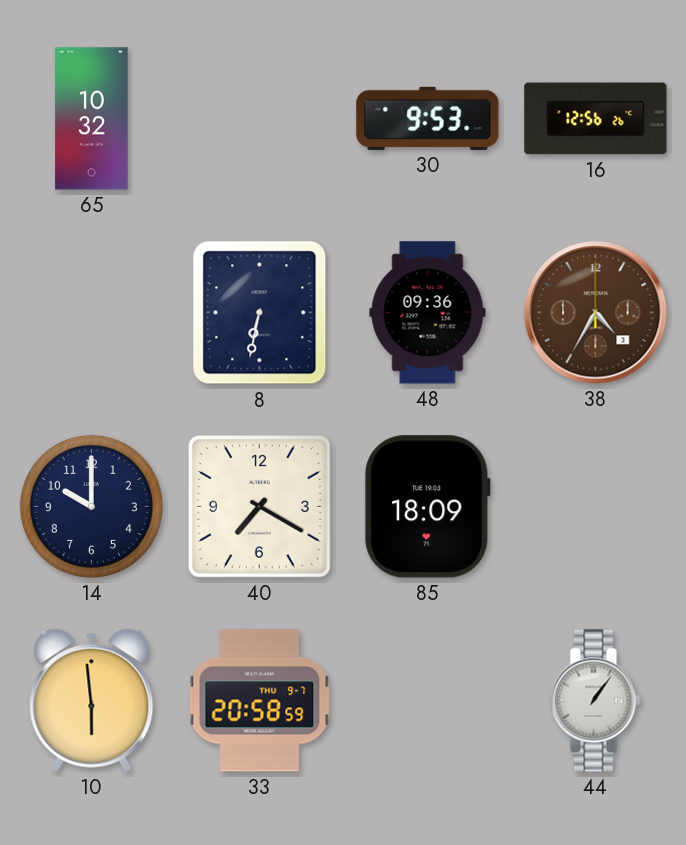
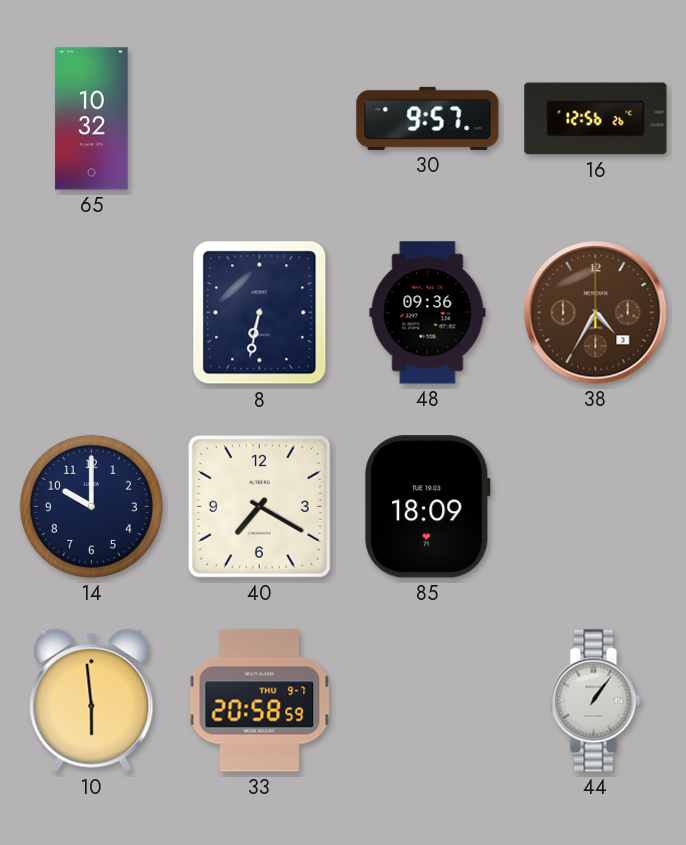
30: 9:53 -> 9:57
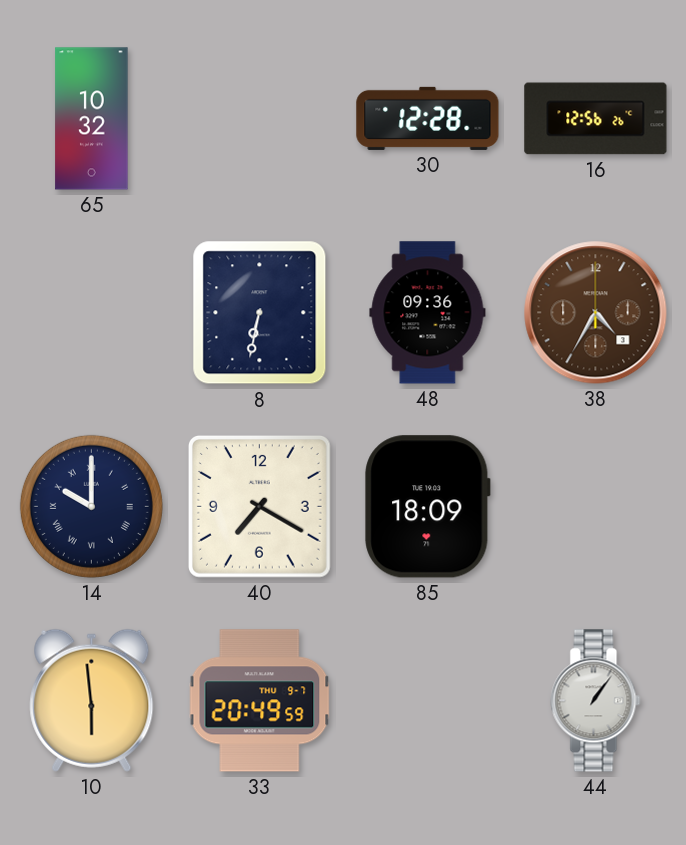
30: 9:57 -> 12:28
14 numerals: Arabic -> Roman
33: 20:58 -> 20:49
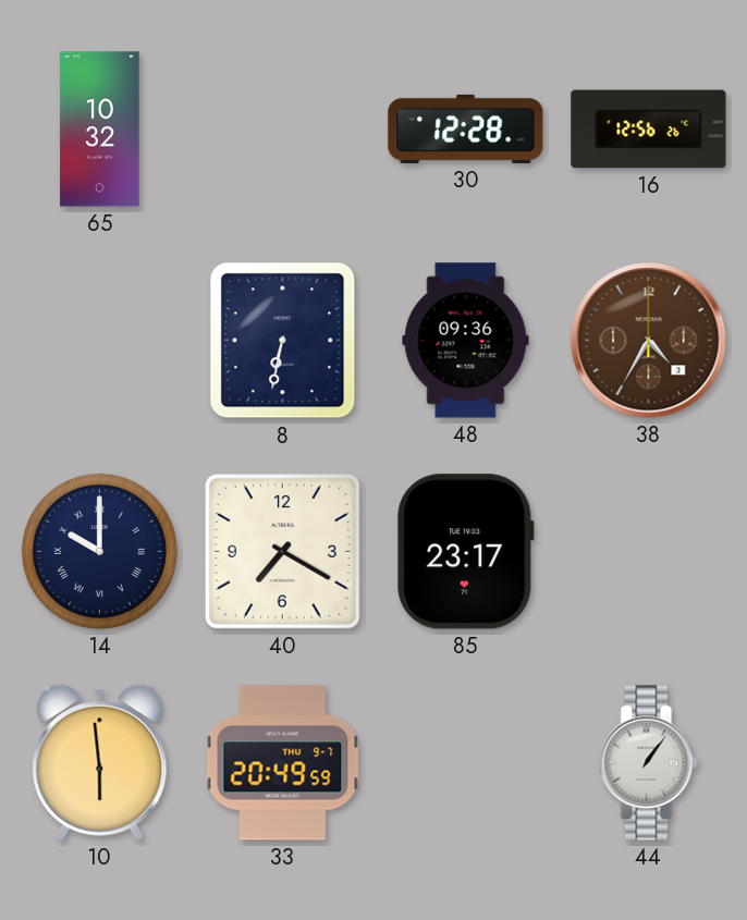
85: 18:09 -> 23:17
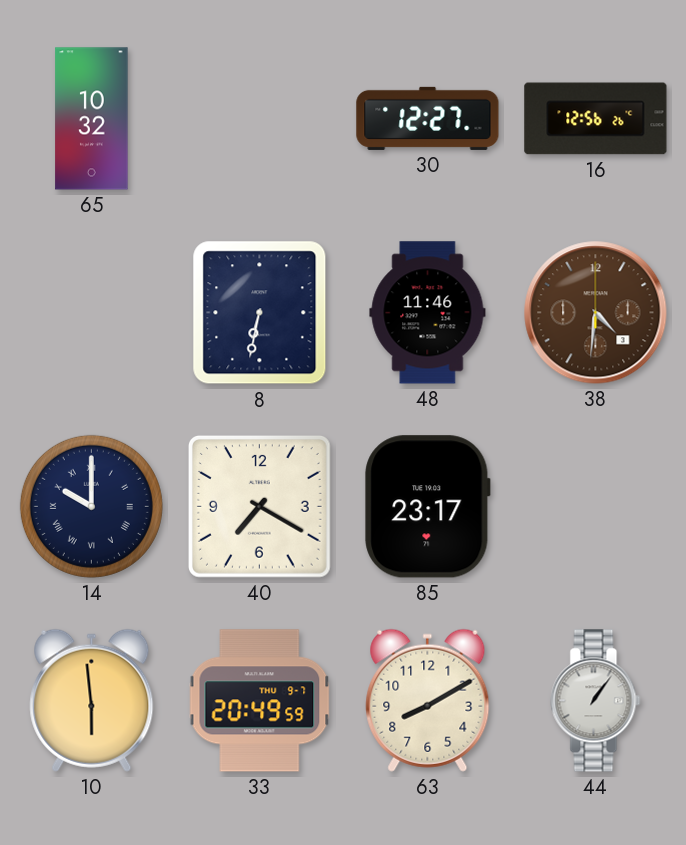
30: 12:28 -> 12:27
48: 09:36 -> 11:46
38: 4:35 -> 4:31
63: none -> 8:10
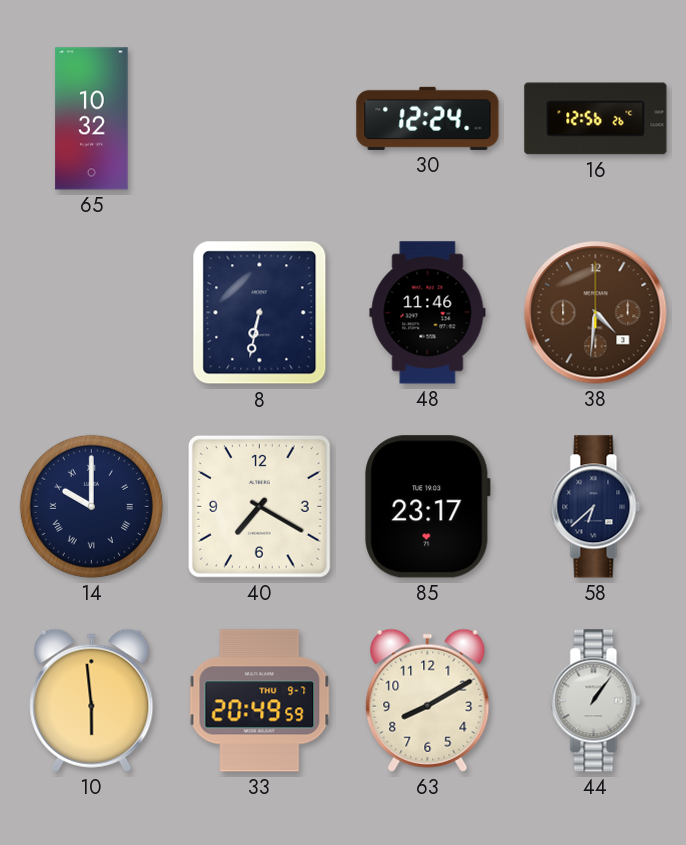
30: 12:27 -> 12:24
58: none -> 6:38
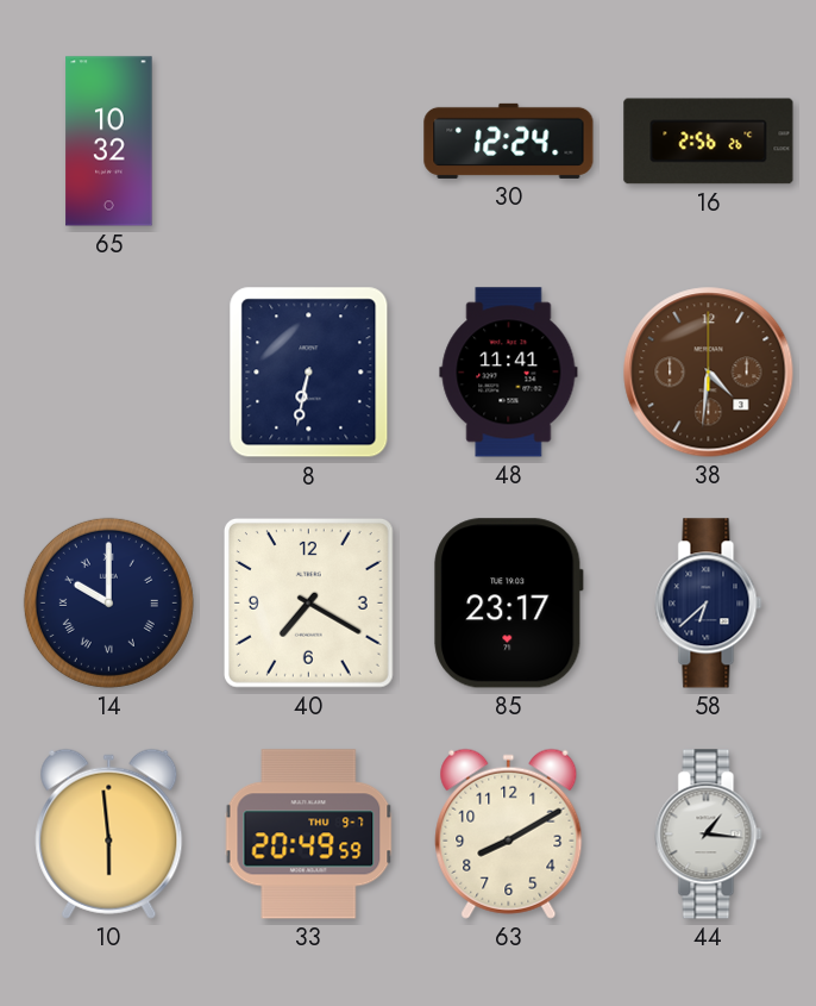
16: 12:56 -> 2:56
48: 11:46 -> 11:41
44: 1:06 -> 1:16
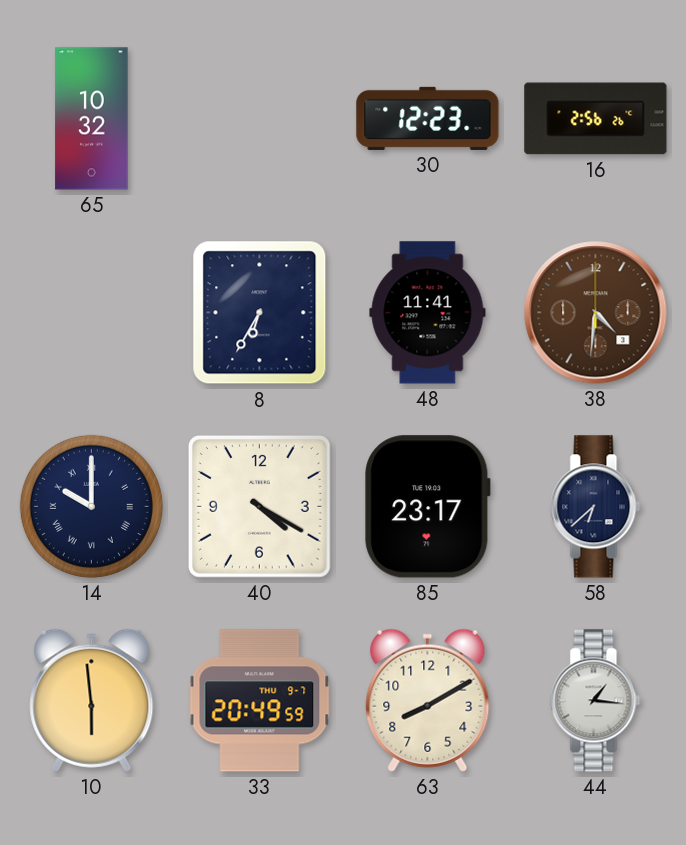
30: 12:24 -> 12:23
8: 6:32 -> 6:35
40: 7:20 -> 4:20
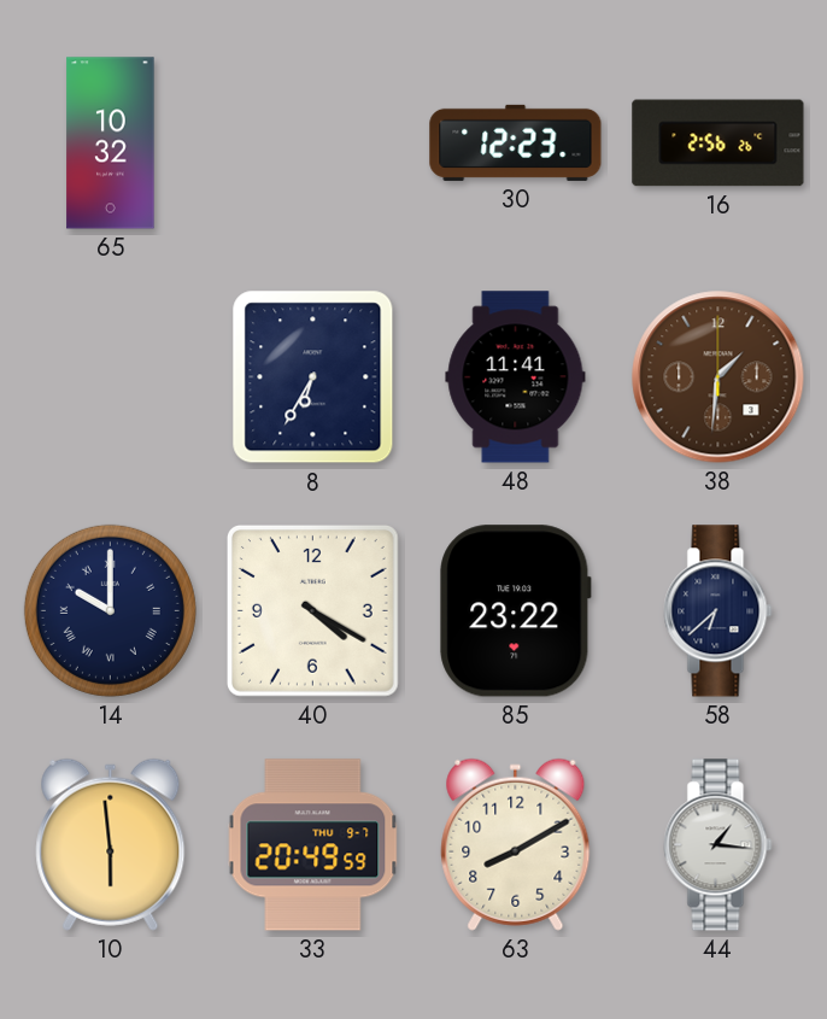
38: 4:31 -> 1:31
85: 23:17 -> 23:22
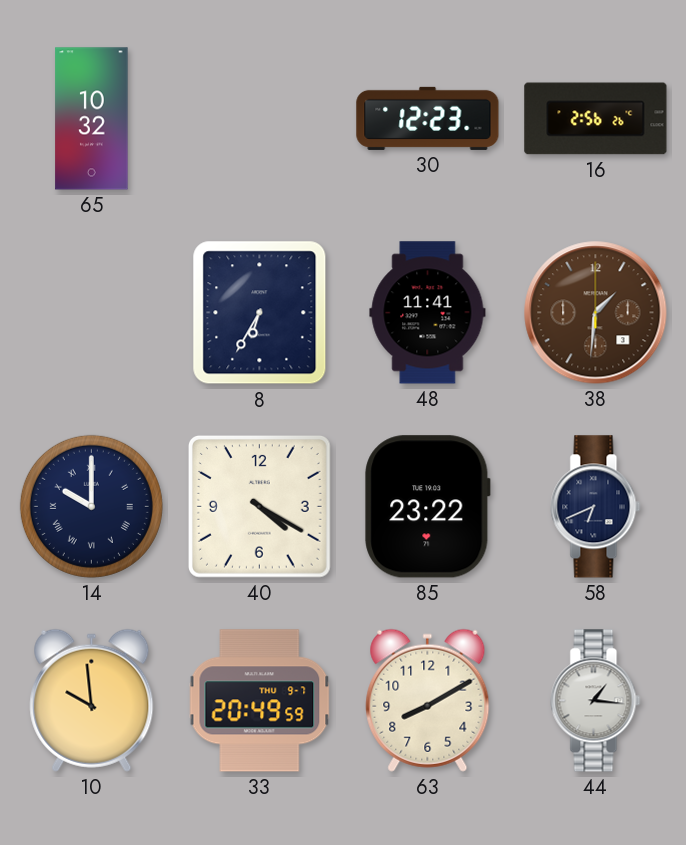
58: 6:38 -> 6:41
10: 5:59 -> 9:59
